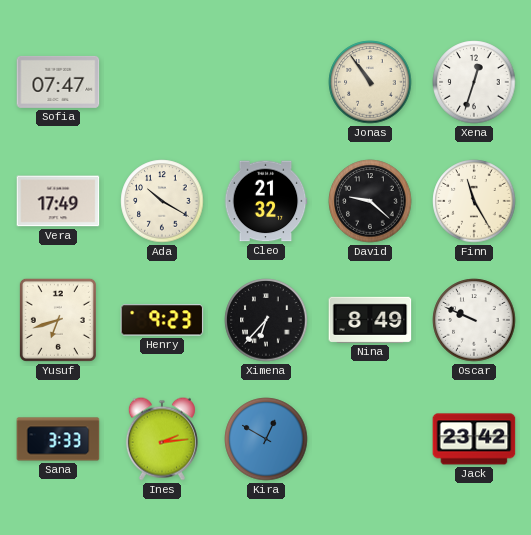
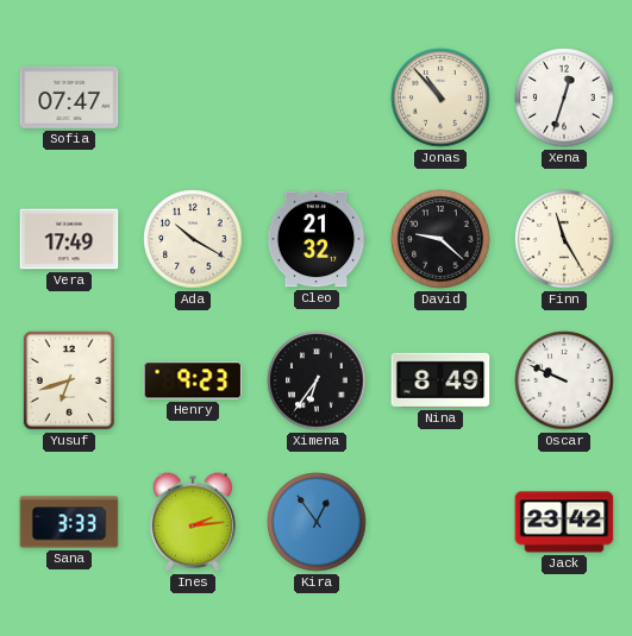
Jonas: 10:54 -> 10:53
Ximena: 6:37 -> 6:36
Kira: 12:50 -> 12:54
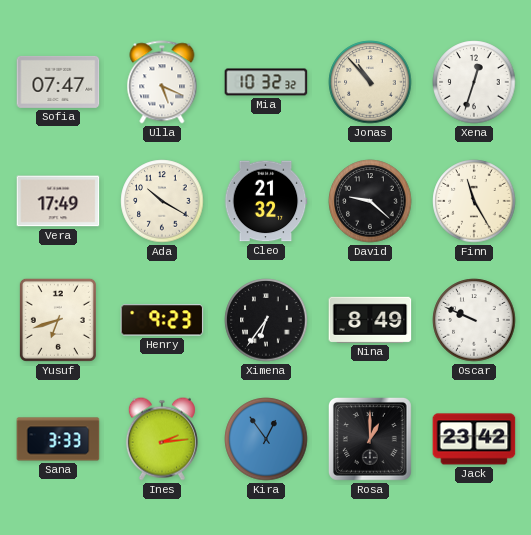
Ulla: none -> 5:19
Mia: none -> 10:32
Rosa: none -> 1:00
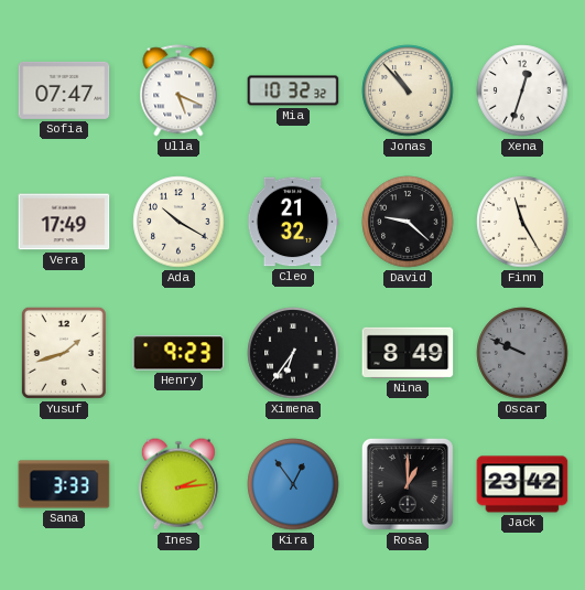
Yusuf: 6:42 -> 1:42
Oscar dial: white -> grey
